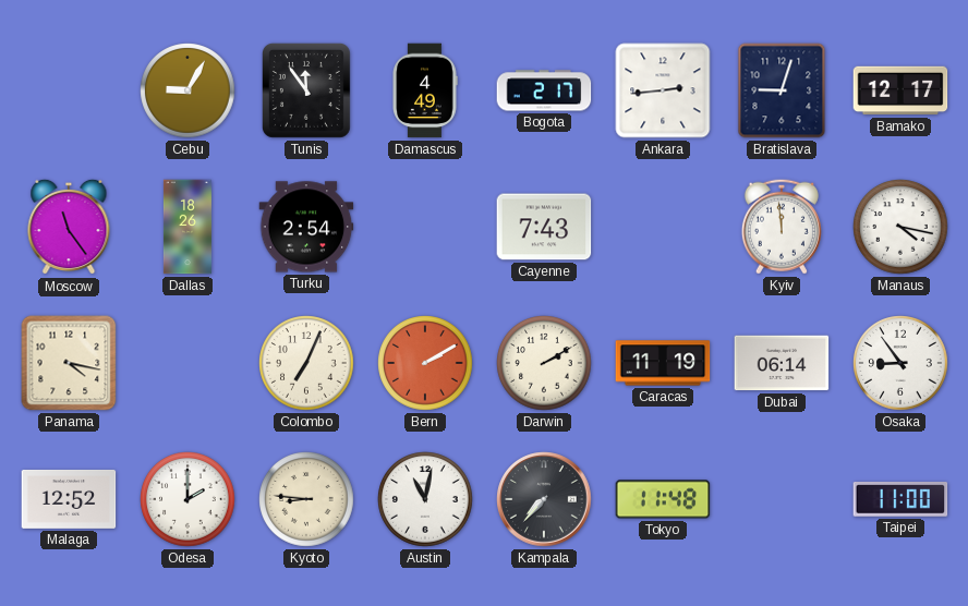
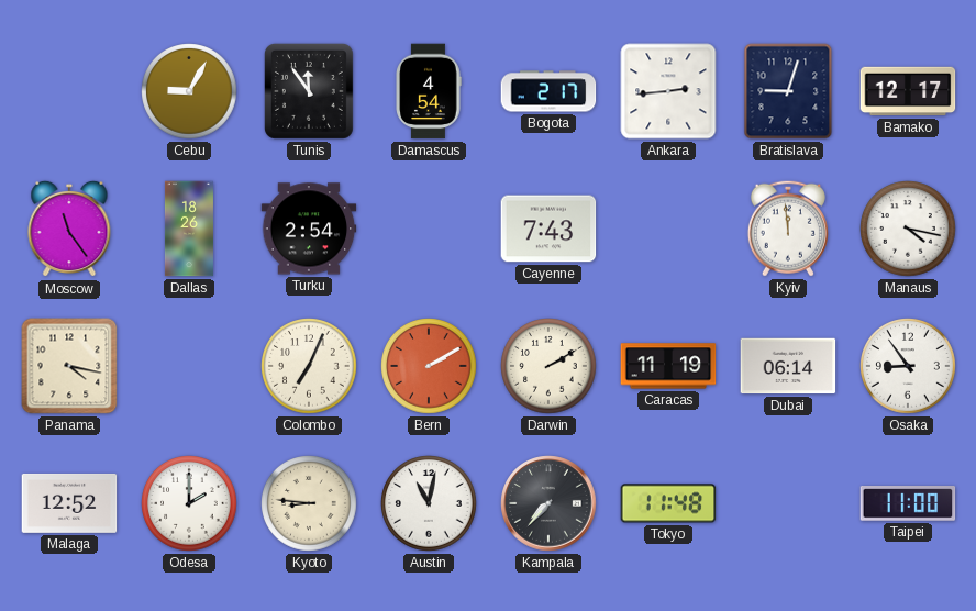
Damascus: 4:49 -> 4:54
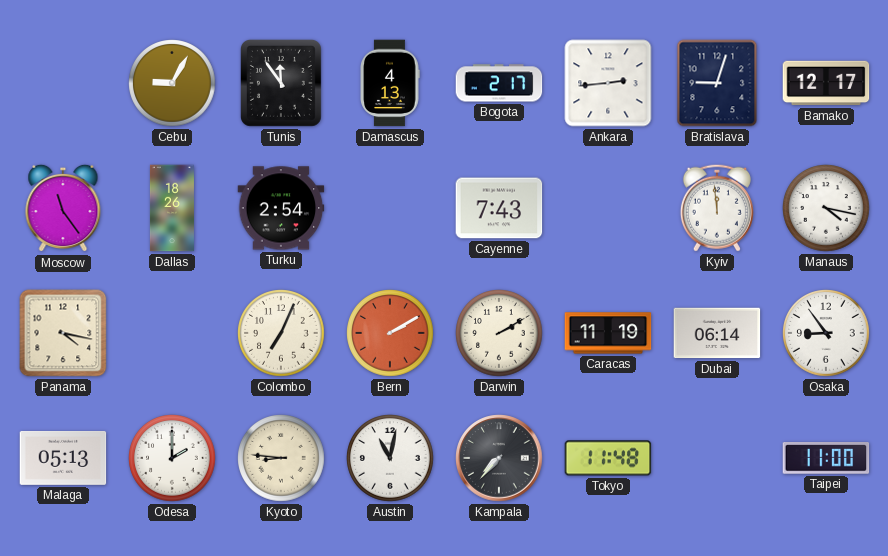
Damascus: 4:54 -> 4:13
Malaga: 12:52 -> 05:13
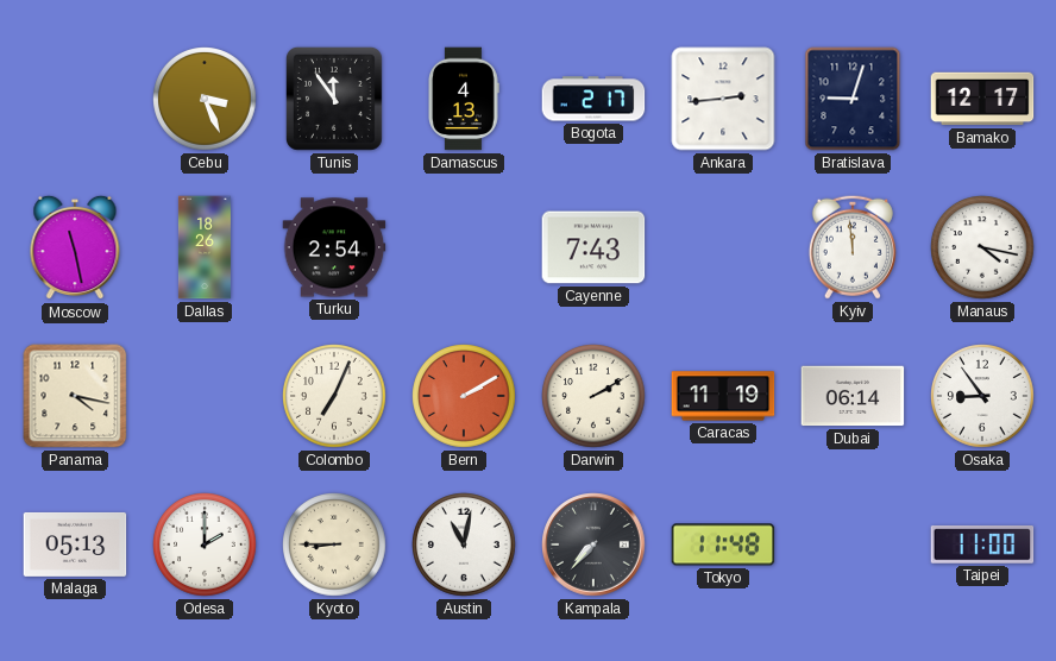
Cebu: 9:05 -> 3:26
Moscow: 11:24 -> 11:28
Kyoto: 8:46 -> 8:45
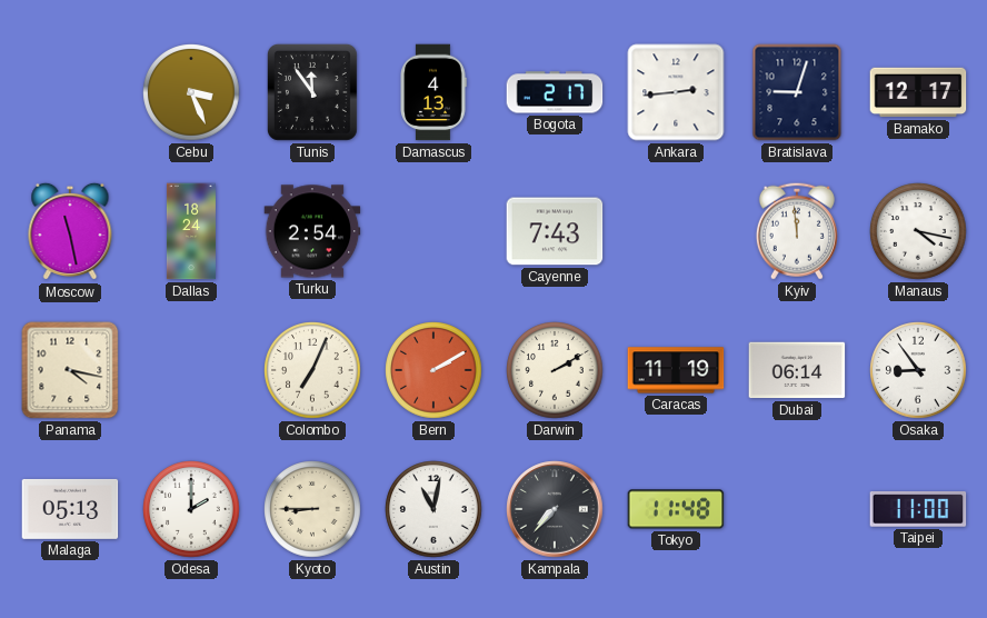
Dallas: 18:26 -> 18:24
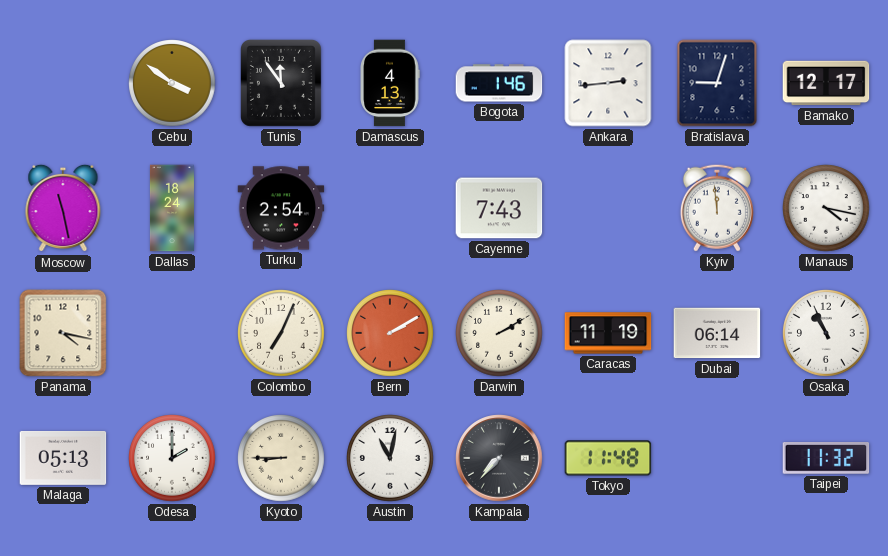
Cebu: 3:26 -> 3:51
Bogota: 2:17 -> 1:46
Osaka: 8:54 -> 10:56
Taipei: 11:00 -> 11:32
